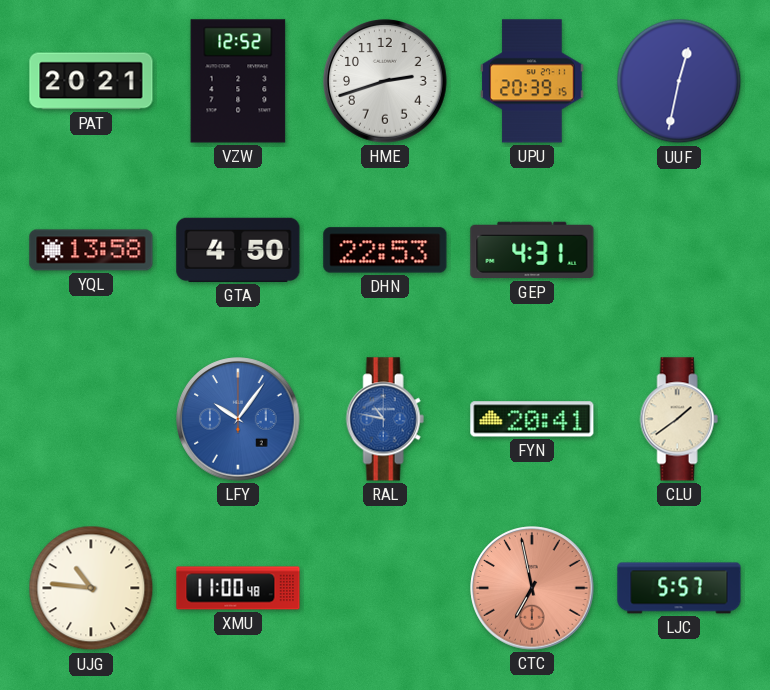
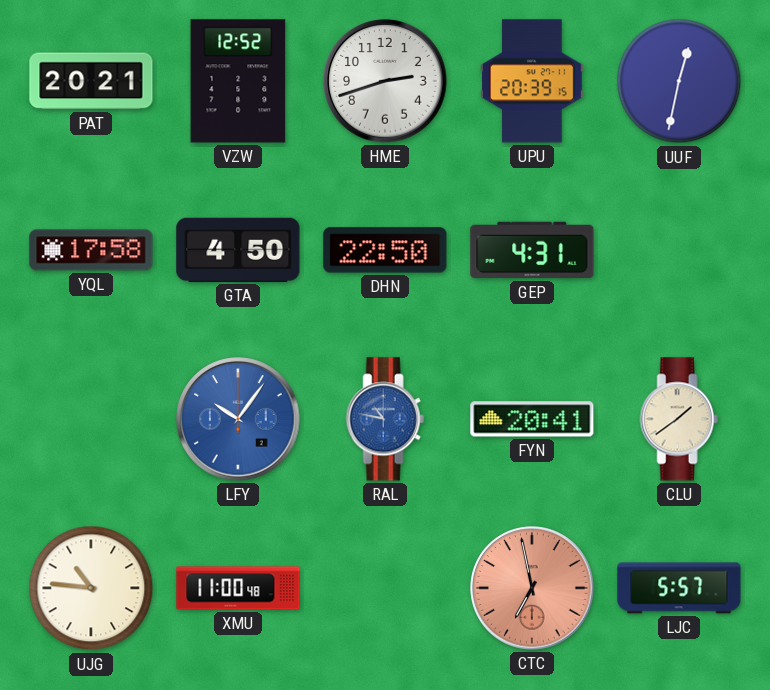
YQL: 13:58 -> 17:58
DHN: 22:53 -> 22:50
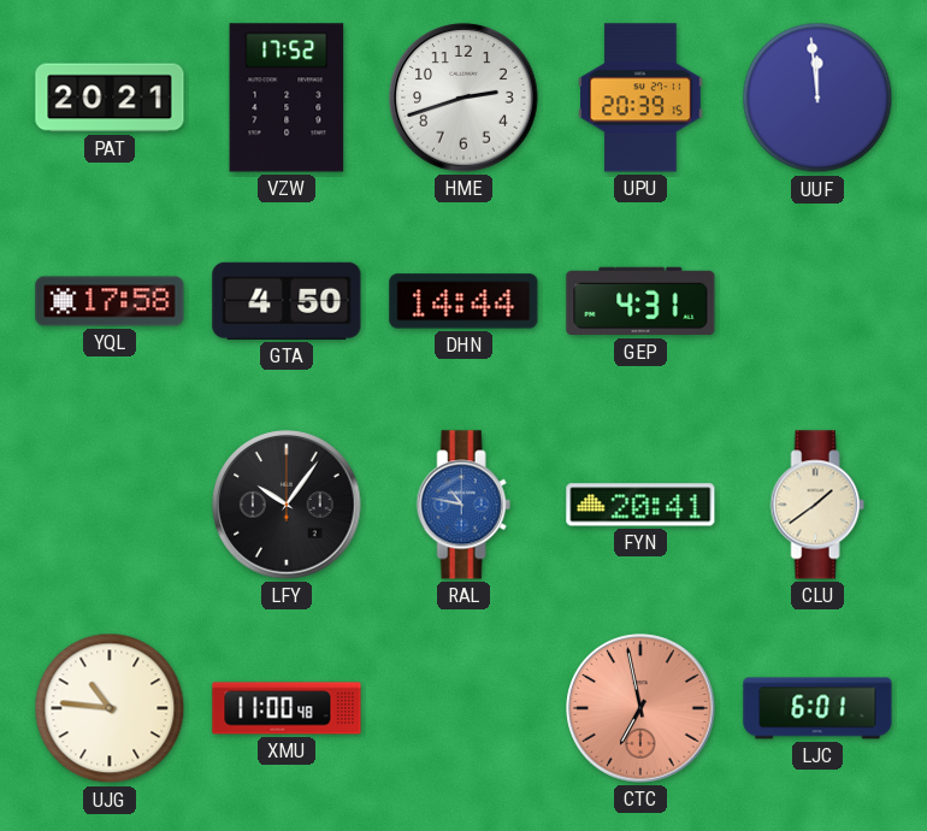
VZW: 12:52 -> 17:52
UUF: 12:32 -> 11:59
DHN: 22:50 -> 14:44
LFY dial: blue -> black
LJC: 5:57 -> 6:01
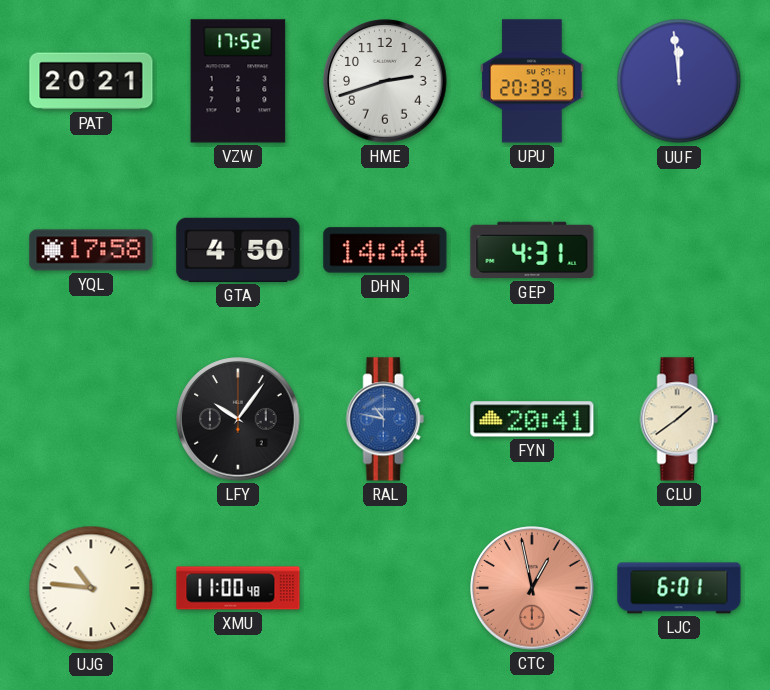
CTC: 6:58 -> 12:58
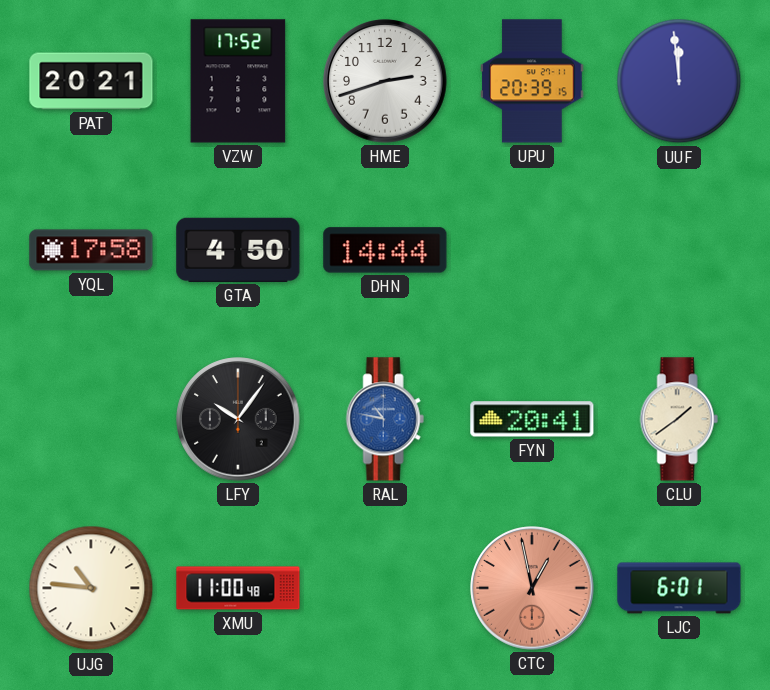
GEP: 4:31 -> none
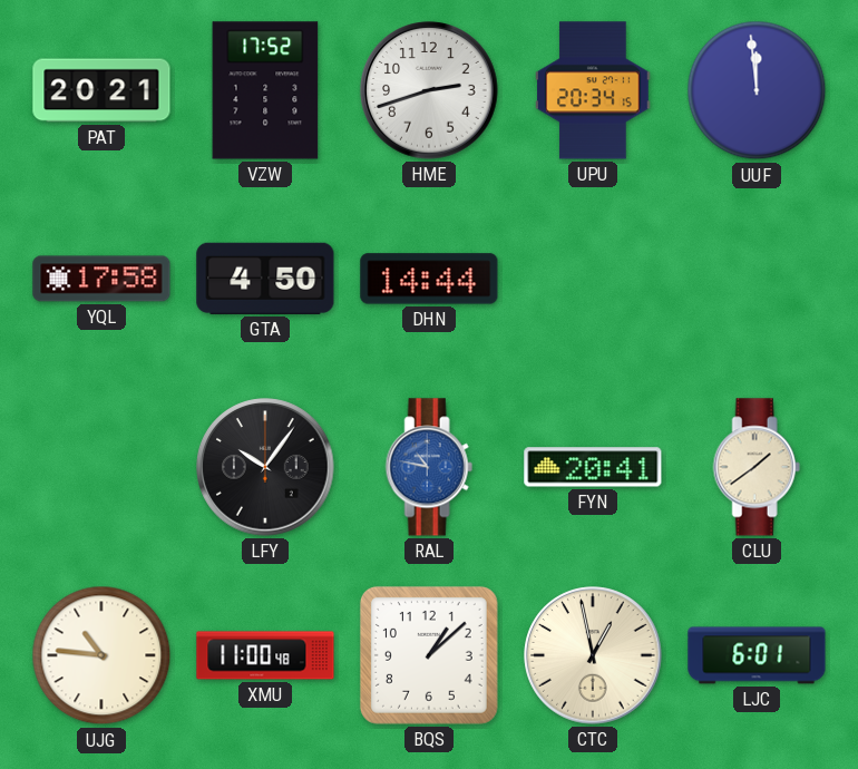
UPU: 20:39 -> 20:34
BQS: none -> 1:08
CTC dial: salmon -> cream
